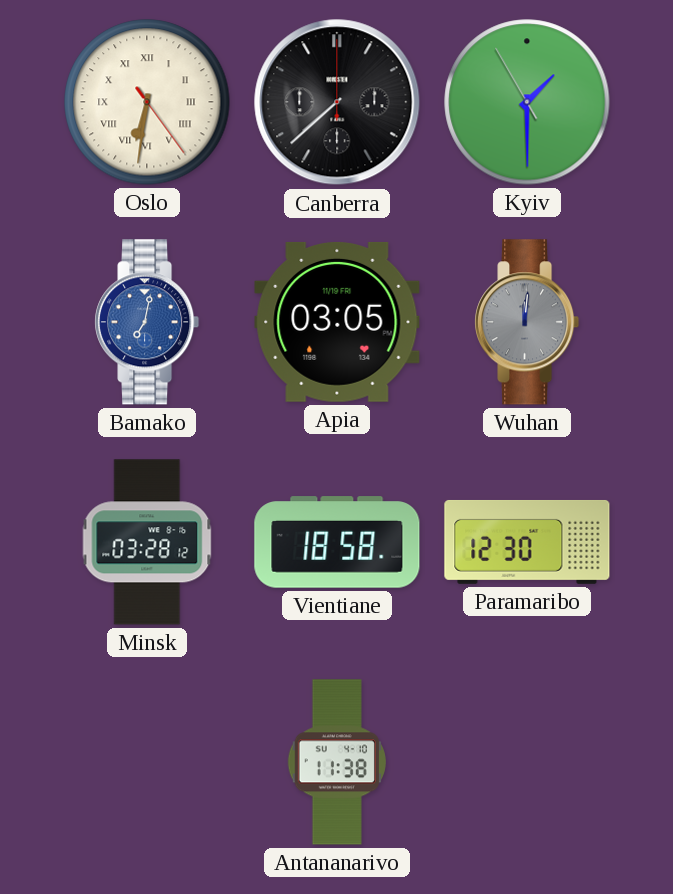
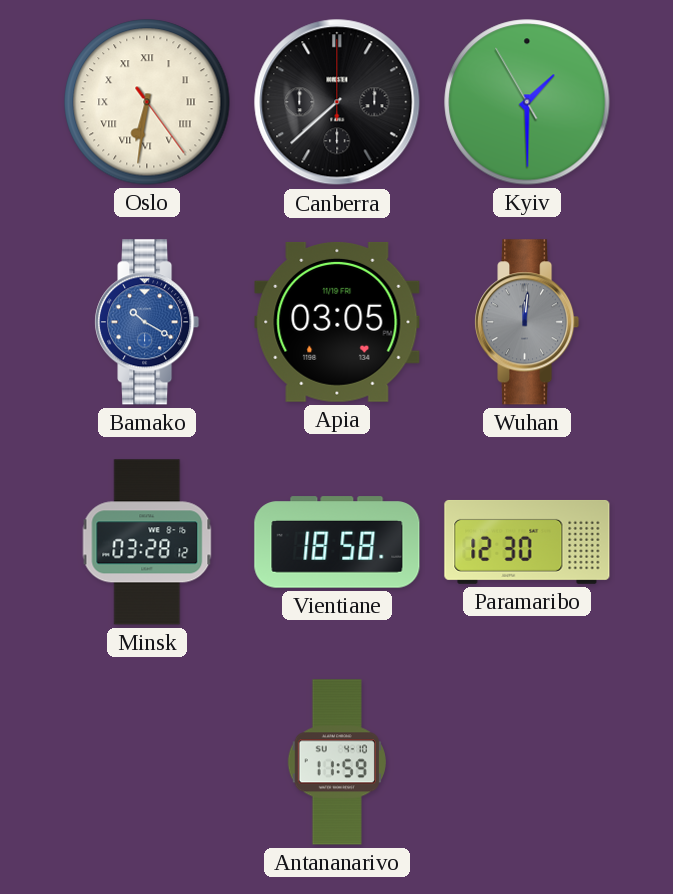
Bamako: 7:02 -> 10:20
Antananarivo: 11:38 -> 11:59
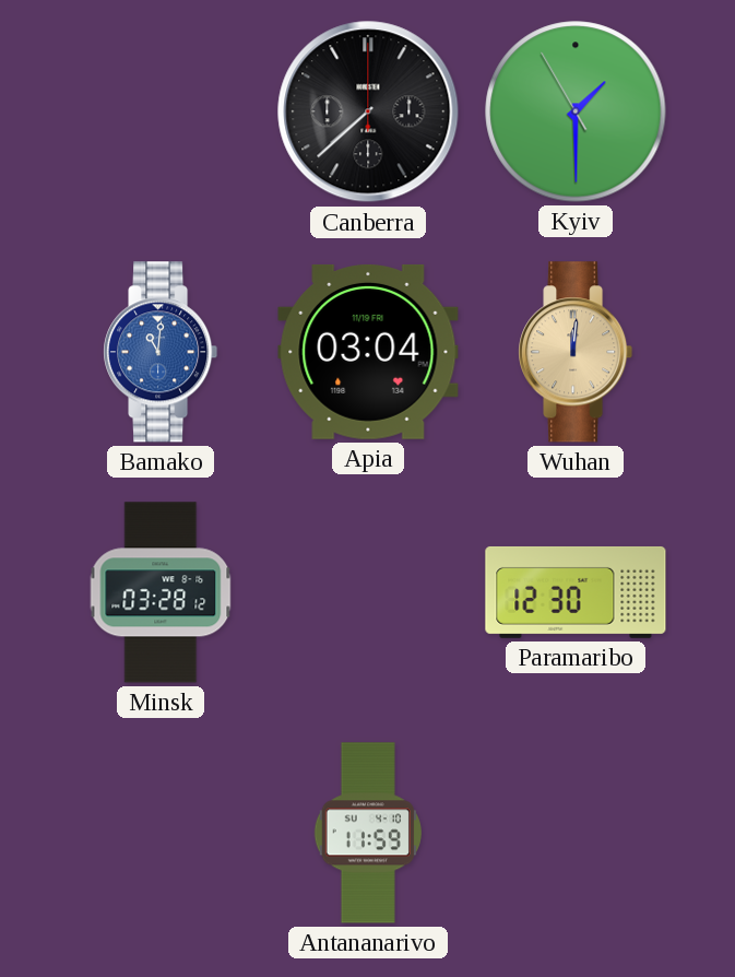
Oslo: 6:31 -> none
Bamako: 10:20 -> 11:01
Apia: 03:05 -> 03:04
Wuhan dial: grey -> champagne
Vientiane: 18:58 -> none
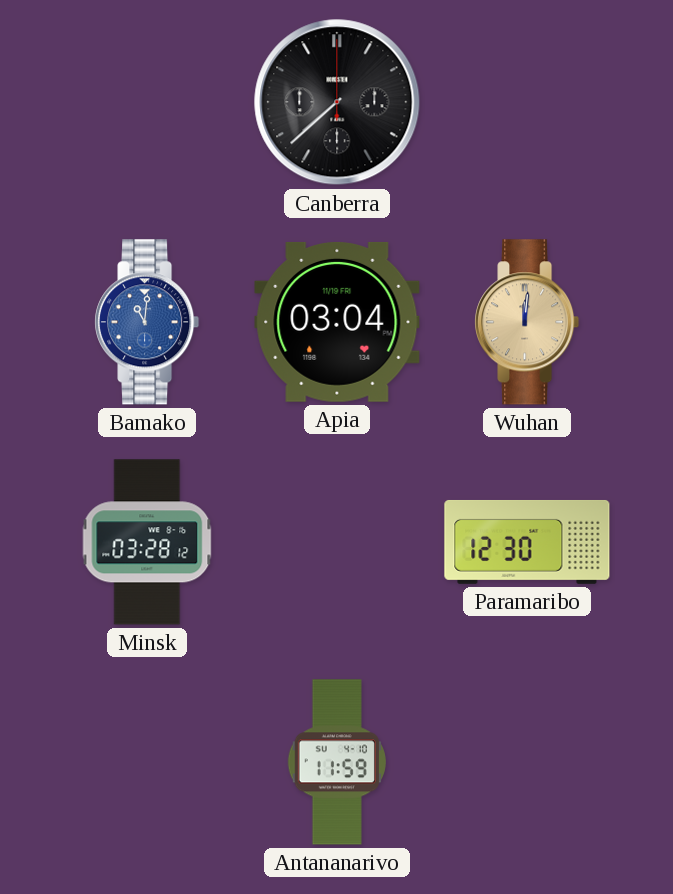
Kyiv: 1:29 -> none
